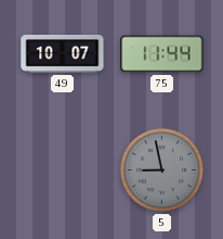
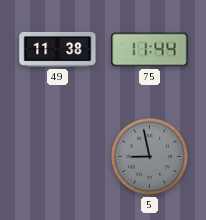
49: 10:07 -> 11:38
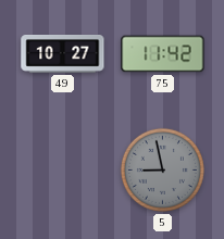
49: 11:38 -> 10:27
75: 11:44 -> 11:42
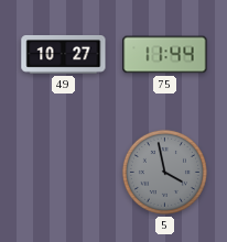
75: 11:42 -> 11:44
5: 8:58 -> 3:58
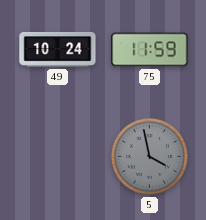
49: 10:27 -> 10:24
75: 11:44 -> 11:59
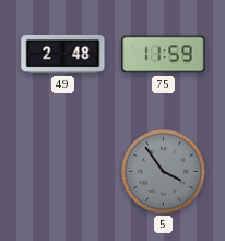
49: 10:24 -> 2:48
5: 3:58 -> 3:54
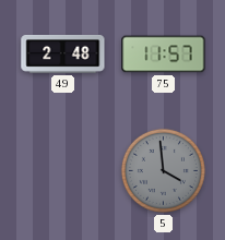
75: 11:59 -> 11:57
5: 3:54 -> 3:59
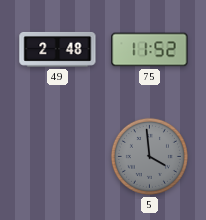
75: 11:57 -> 11:52
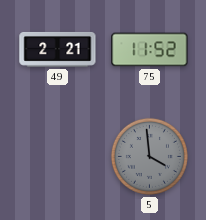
49: 2:48 -> 2:21
